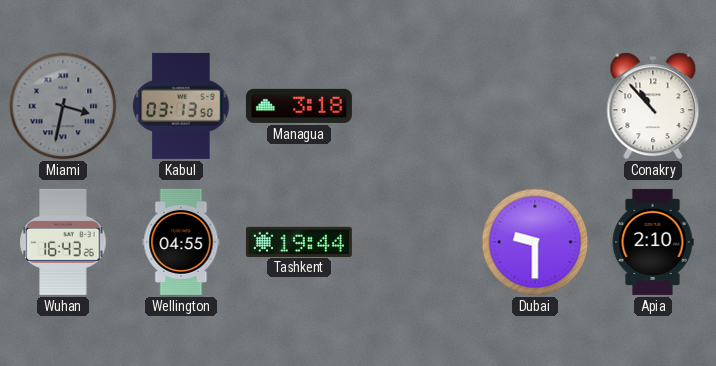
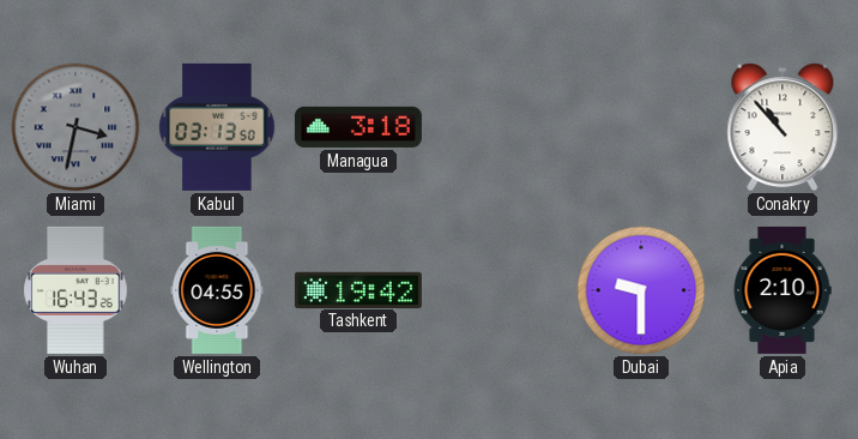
Tashkent: 19:44 -> 19:42
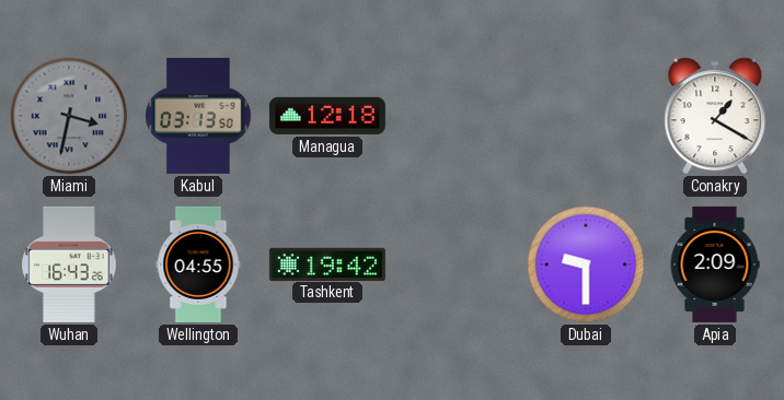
Managua: 3:18 -> 12:18
Conakry: 10:53 -> 1:20
Apia: 2:10 -> 2:09
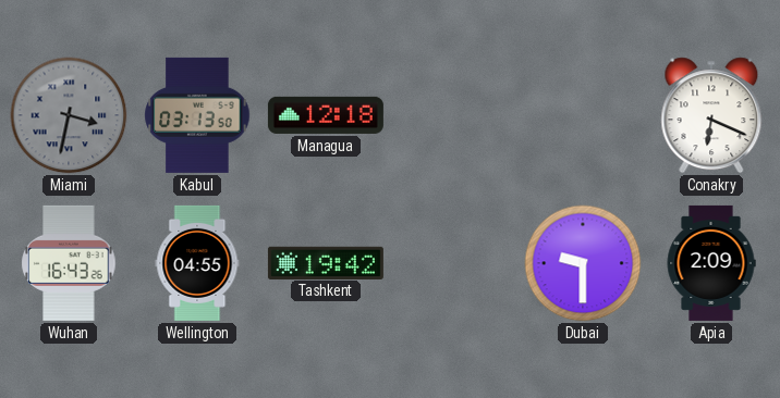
Conakry: 1:20 -> 6:19
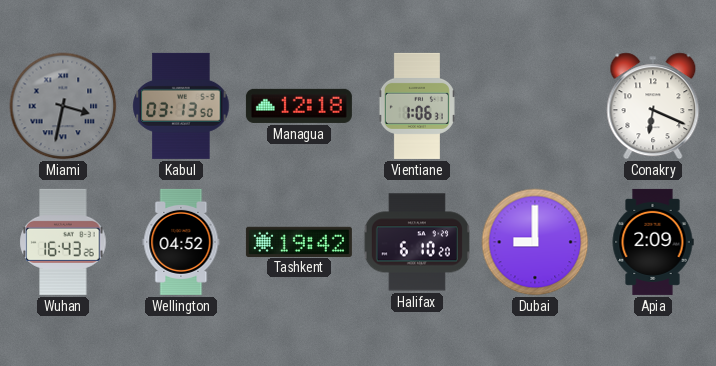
Vientiane: none -> 1:06
Wellington: 04:55 -> 04:52
Halifax: none -> 6:10
Dubai: 9:30 -> 9:00
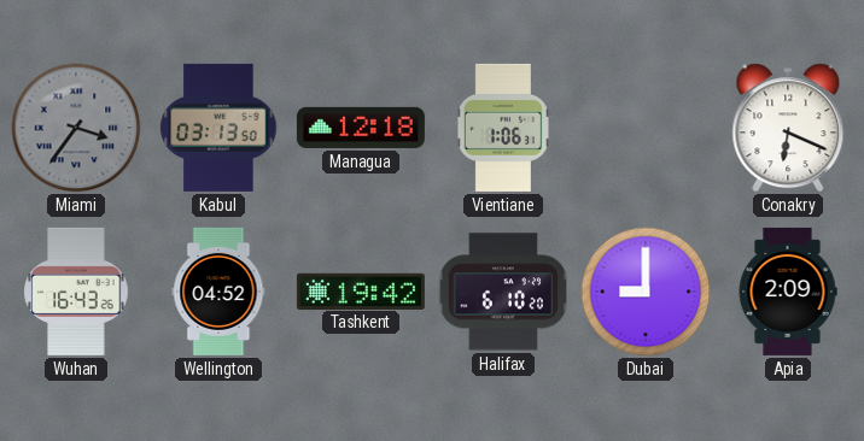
Miami: 3:32 -> 3:36
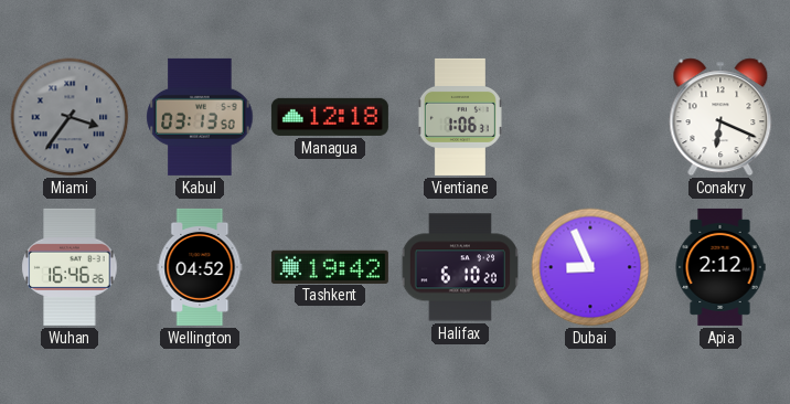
Wuhan: 16:43 -> 16:46
Dubai: 9:00 -> 8:56
Apia: 2:09 -> 2:12
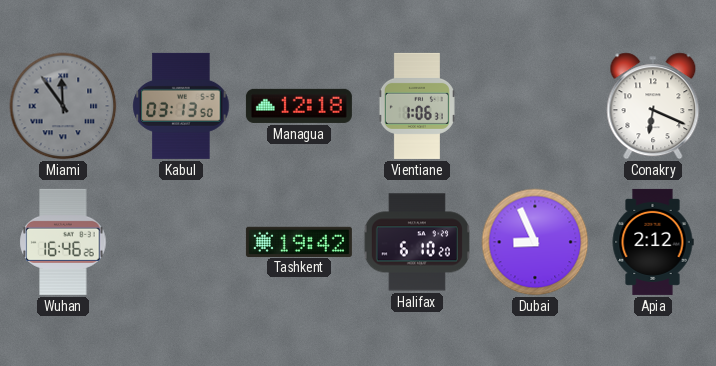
Miami: 3:36 -> 11:54
Wellington: 04:52 -> none
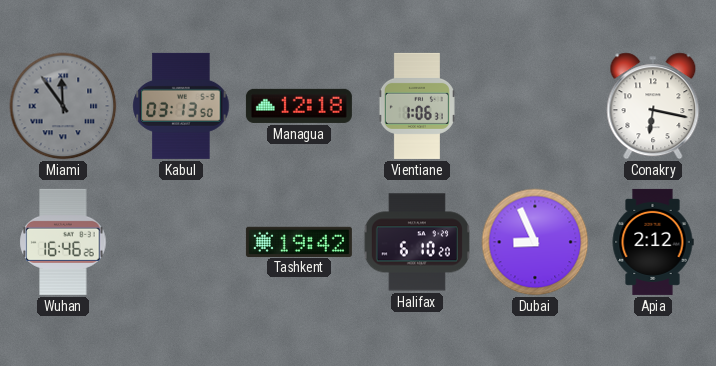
Conakry: 6:19 -> 6:17
